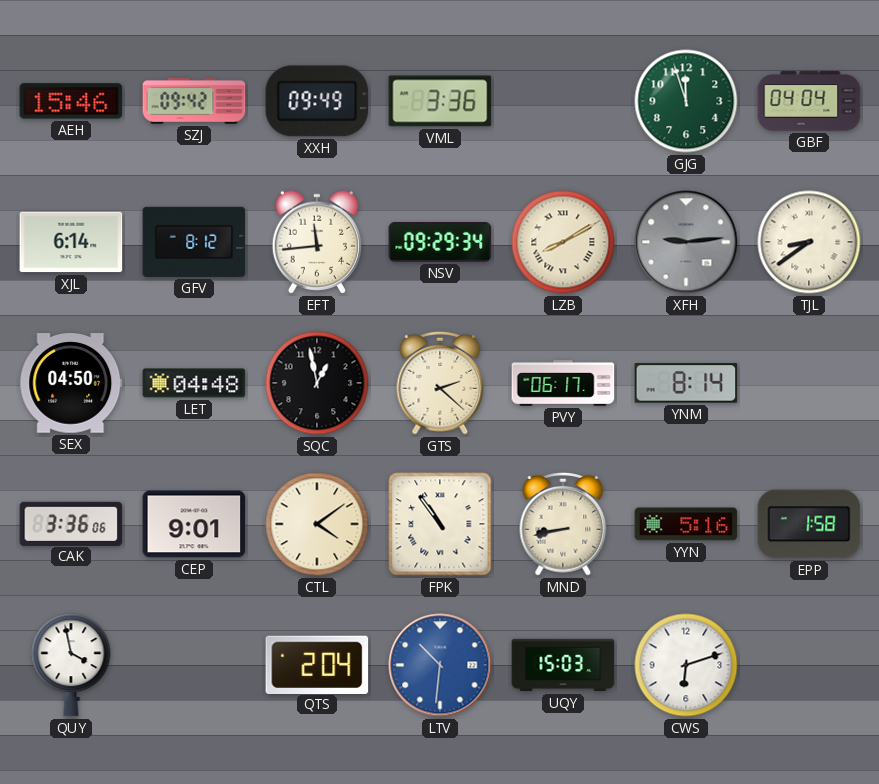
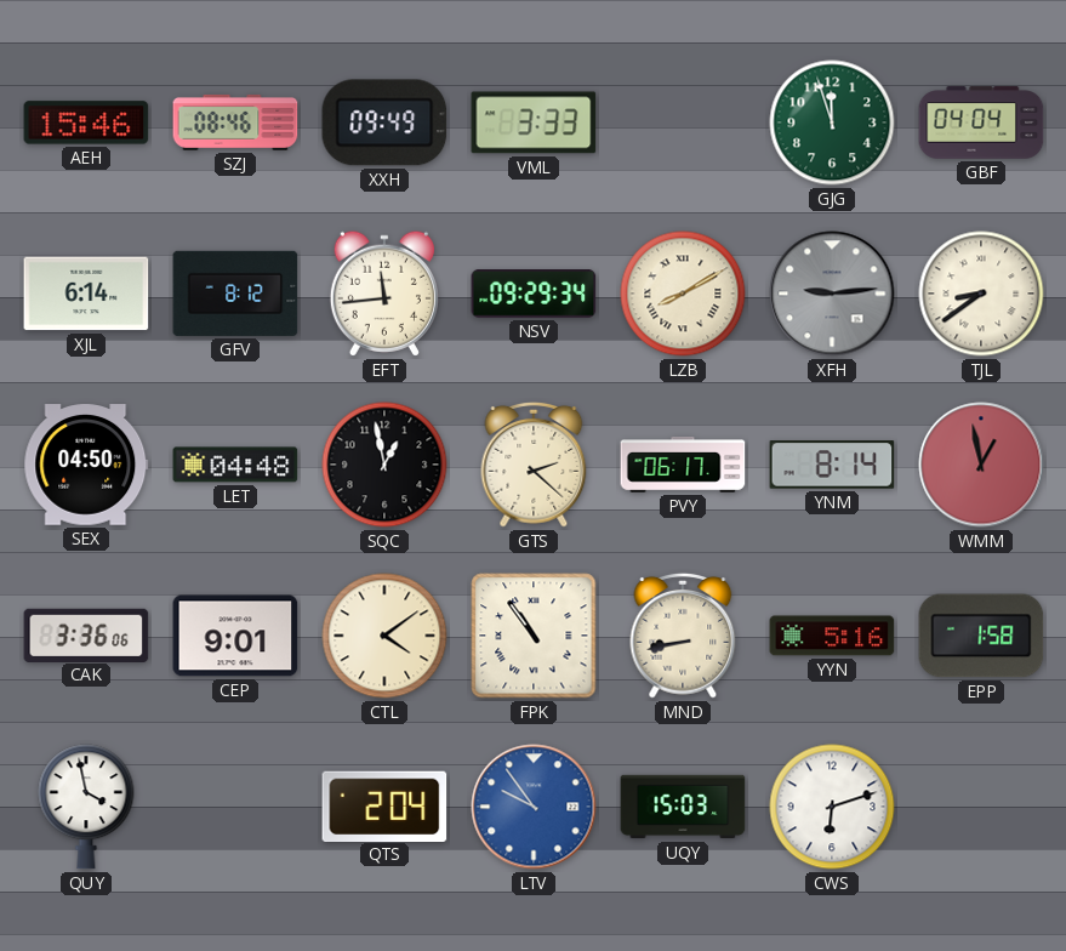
SZJ: 09:42 -> 08:46
VML: 3:36 -> 3:33
WMM: none -> 12:58
LTV: 10:31 -> 9:54
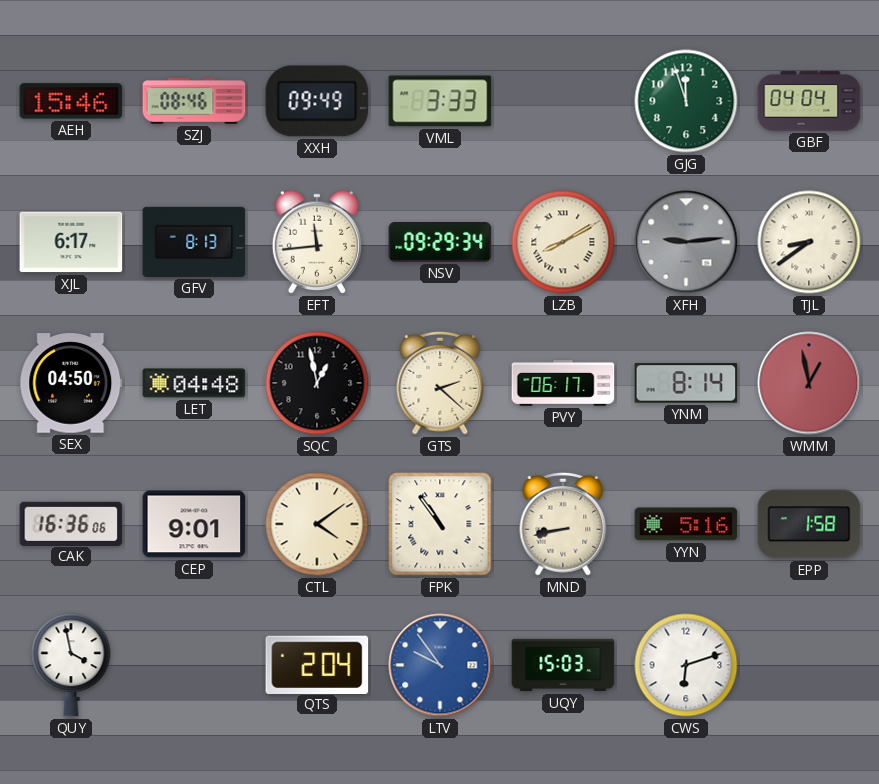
XJL: 6:14 -> 6:17
GFV: 8:12 -> 8:13
CAK: 3:36 -> 16:36
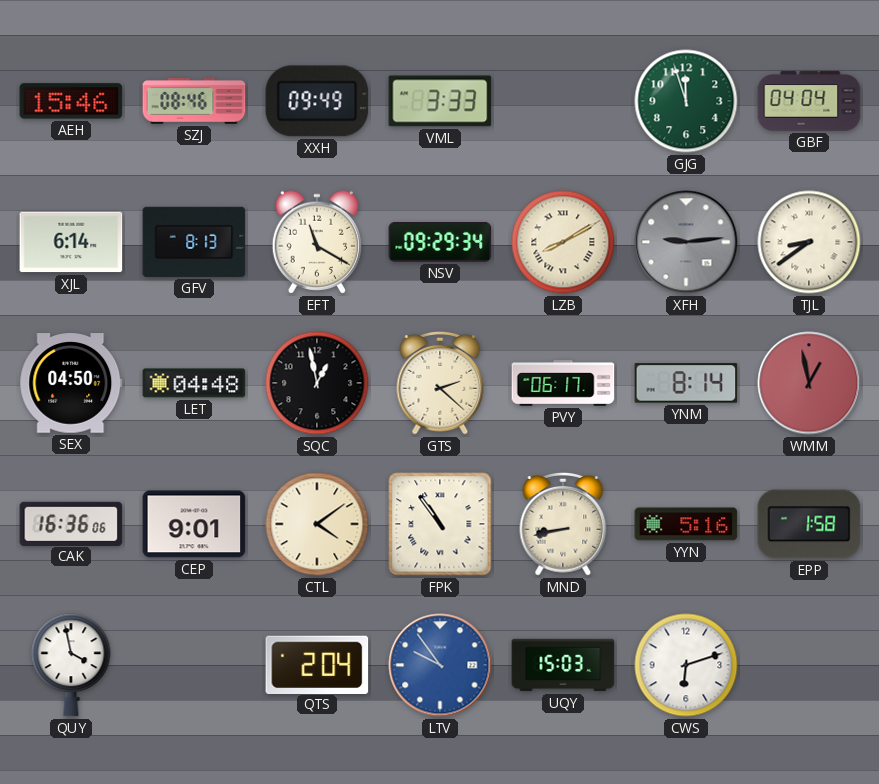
XJL: 6:17 -> 6:14
EFT: 11:44 -> 11:20
